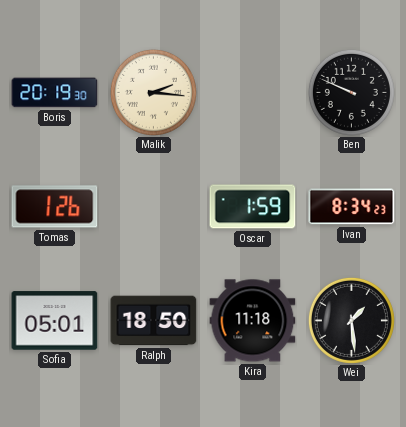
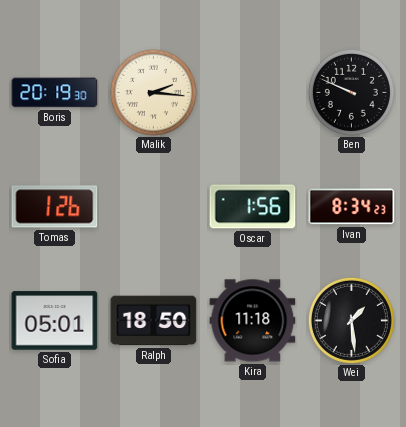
Oscar: 1:59 -> 1:56
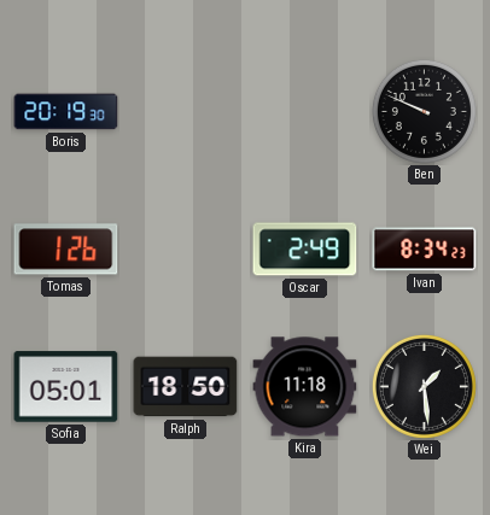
Malik: 2:16 -> none
Oscar: 1:56 -> 2:49
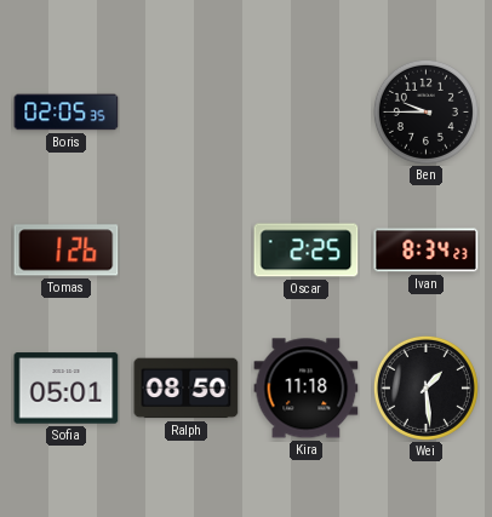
Boris: 20:19 -> 02:05
Ben: 9:49 -> 9:45
Oscar: 2:49 -> 2:25
Ralph: 18:50 -> 08:50
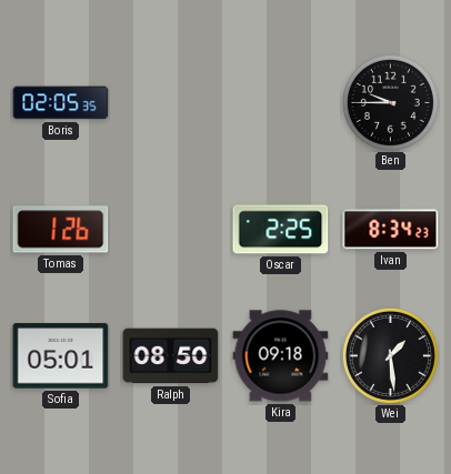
Kira: 11:18 -> 09:18
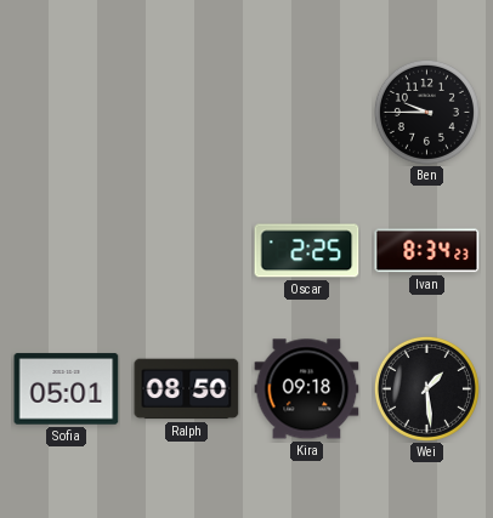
Boris: 02:05 -> none
Tomas: 1:26 -> none
